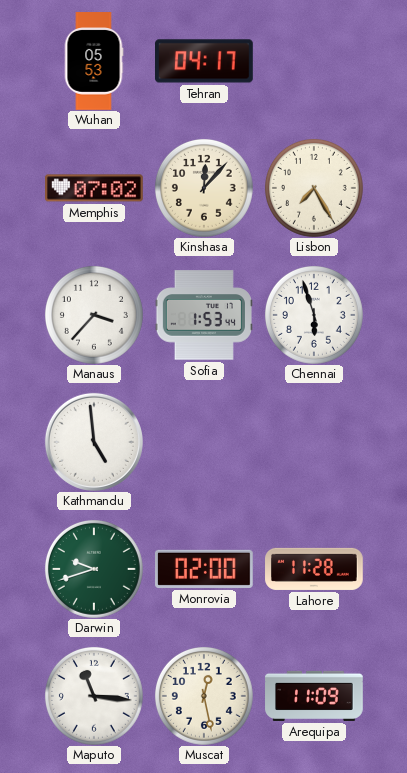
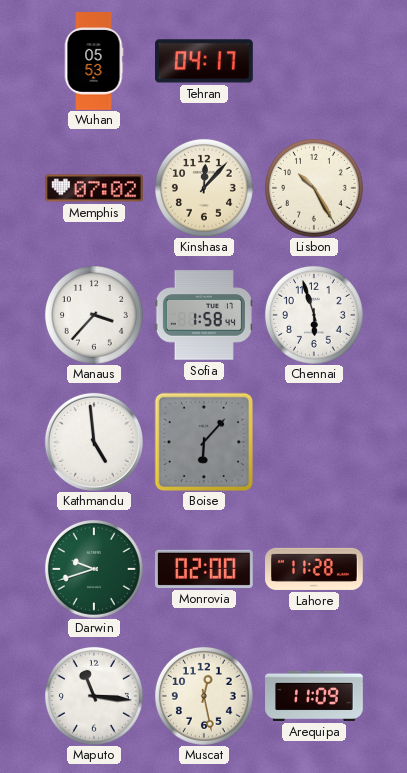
Lisbon: 7:25 -> 10:25
Sofia: 1:53 -> 1:58
Boise: none -> 6:07
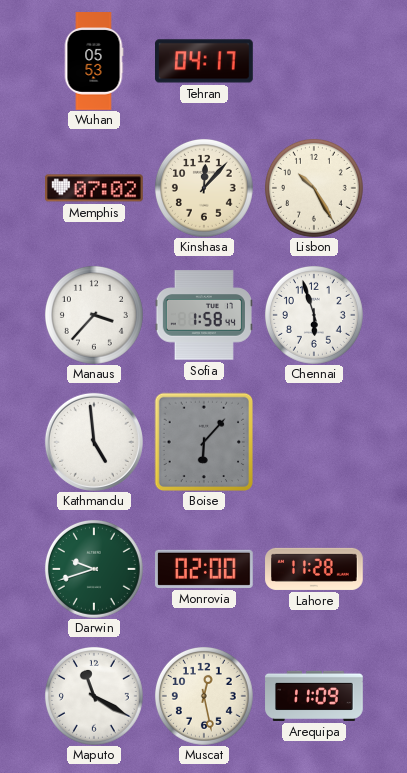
Maputo: 11:16 -> 11:20
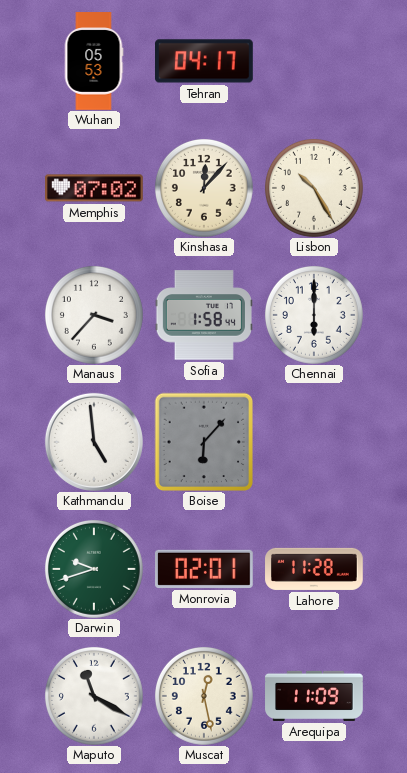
Chennai: 5:57 -> 6:00
Monrovia: 02:00 -> 02:01
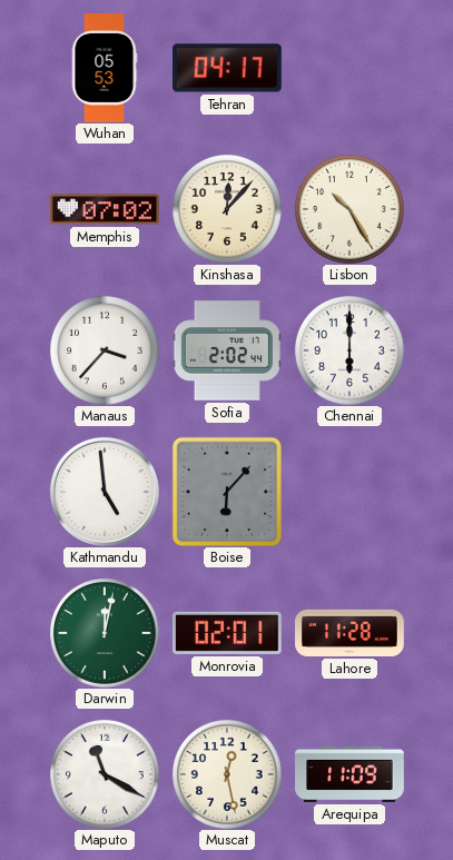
Sofia: 1:58 -> 2:02
Darwin: 9:42 -> 12:02
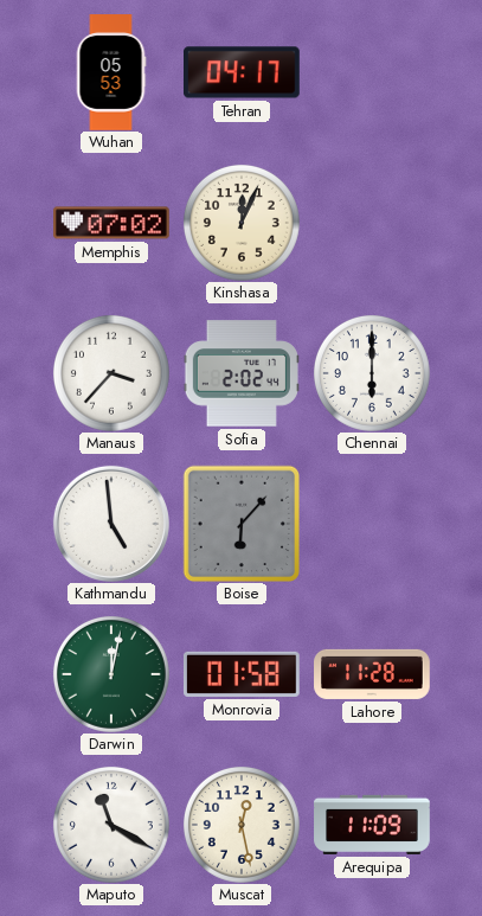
Kinshasa: 12:07 -> 12:04
Lisbon: 10:25 -> none
Monrovia: 02:01 -> 01:58
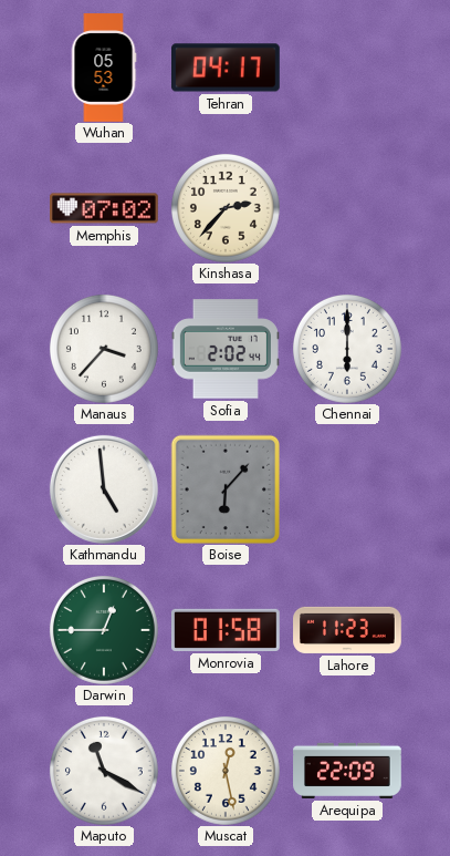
Kinshasa: 12:04 -> 2:37
Darwin: 12:02 -> 12:45
Lahore: 11:28 -> 11:23
Arequipa: 11:09 -> 22:09
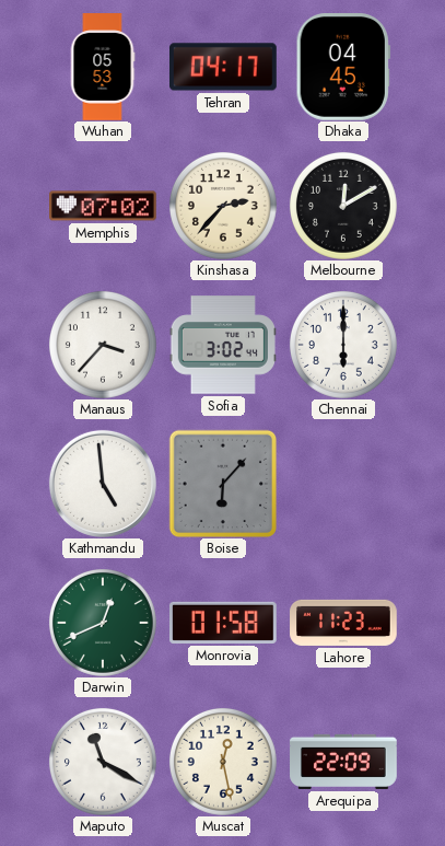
Dhaka: none -> 04:45
Melbourne: none -> 12:10
Sofia: 2:02 -> 3:02
Darwin: 12:45 -> 12:41
